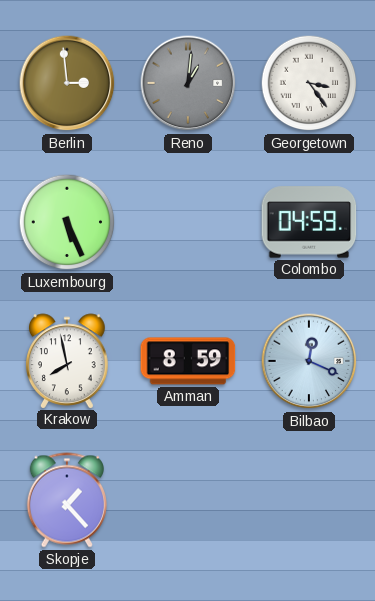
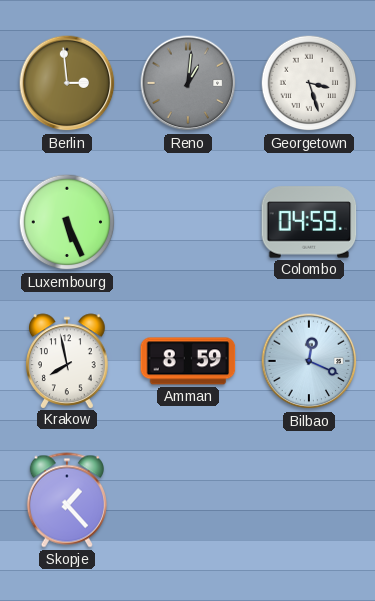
Georgetown: 3:24 -> 3:27
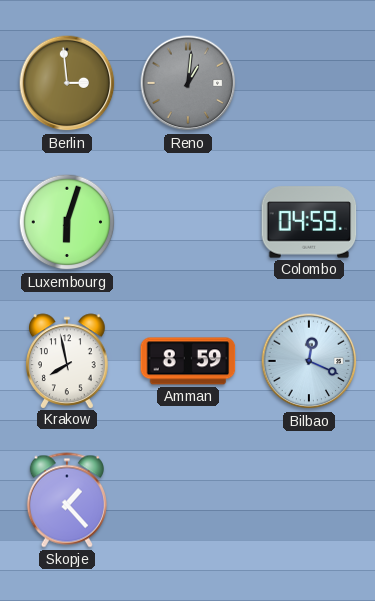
Georgetown: 3:27 -> none
Luxembourg: 5:26 -> 6:03
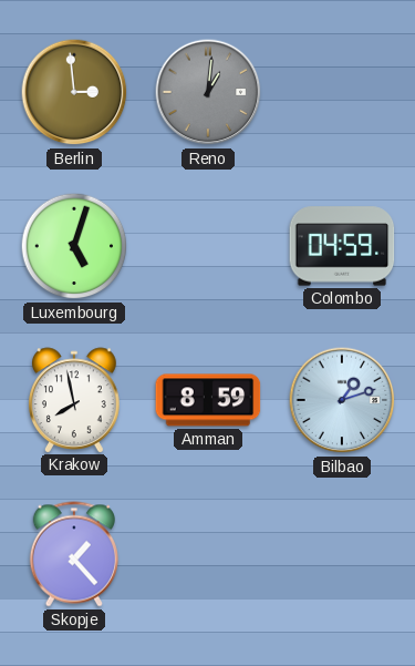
Luxembourg: 6:03 -> 5:03
Bilbao: 12:19 -> 1:12
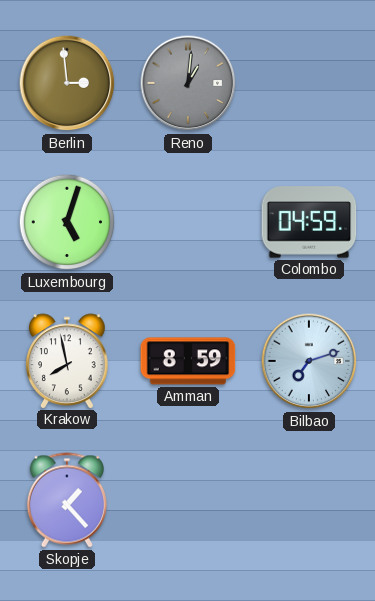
Bilbao: 1:12 -> 7:12
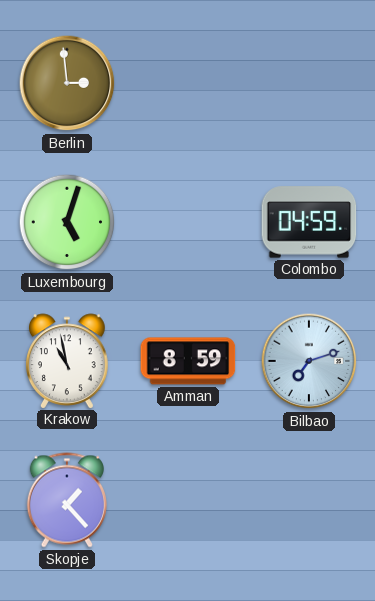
Reno: 1:01 -> none
Krakow: 7:58 -> 10:58
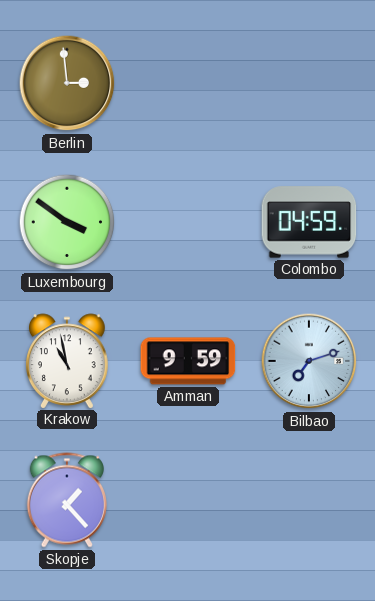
Luxembourg: 5:03 -> 3:51
Amman: 8:59 -> 9:59
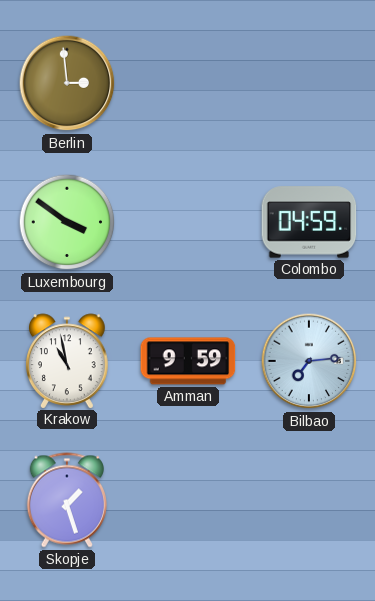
Bilbao: 7:12 -> 7:14
Skopje: 1:23 -> 1:27
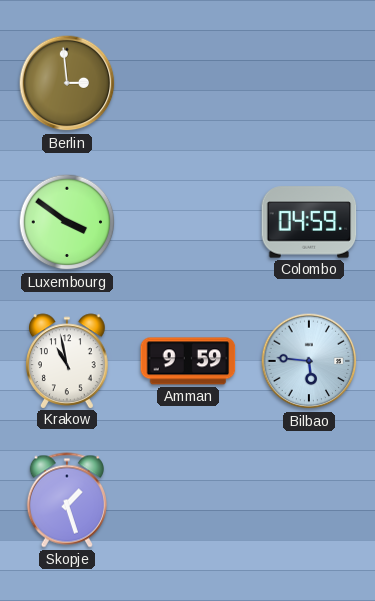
Bilbao: 7:14 -> 5:46
